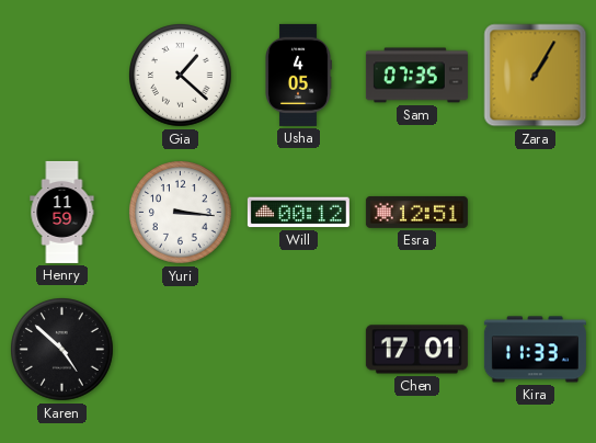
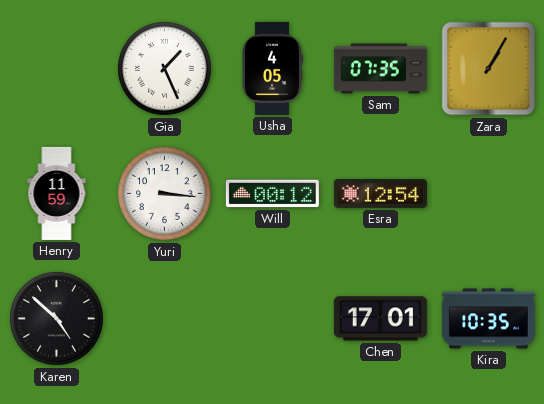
Gia: 1:22 -> 1:26
Esra: 12:51 -> 12:54
Kira: 11:33 -> 10:35
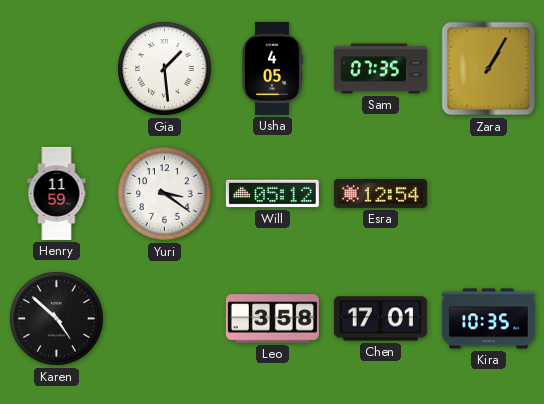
Gia: 1:26 -> 1:29
Yuri: 3:16 -> 3:21
Will: 00:12 -> 05:12
Leo: none -> 3:58
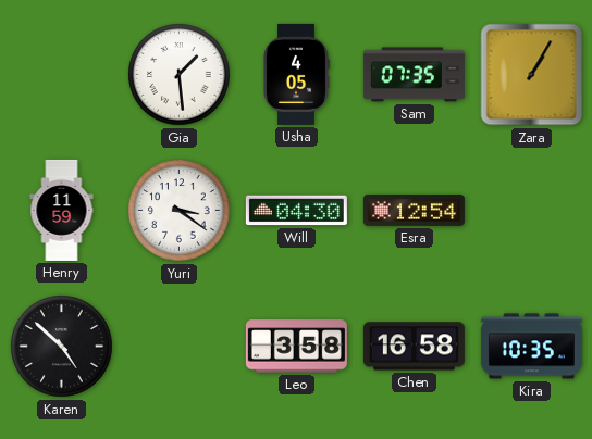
Will: 05:12 -> 04:30
Chen: 17:01 -> 16:58
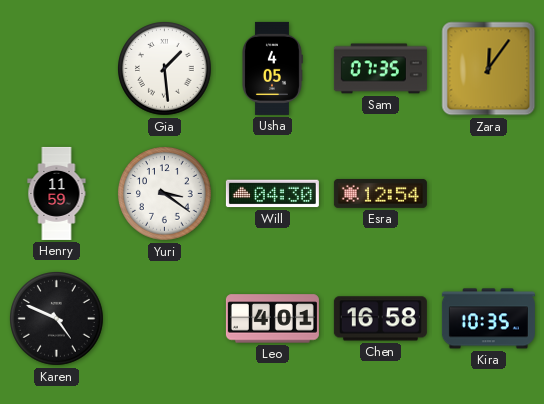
Zara: 1:05 -> 12:06
Karen: 4:52 -> 4:49
Leo: 3:58 -> 4:01
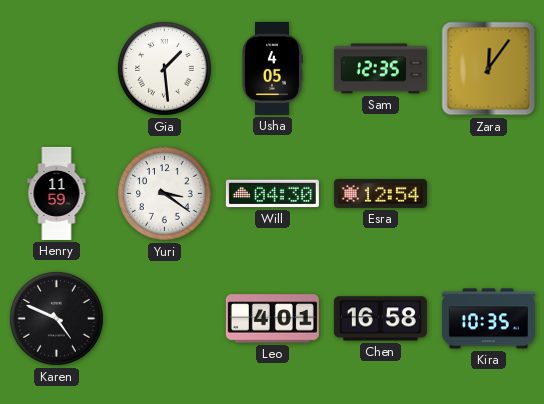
Sam: 07:35 -> 12:35
